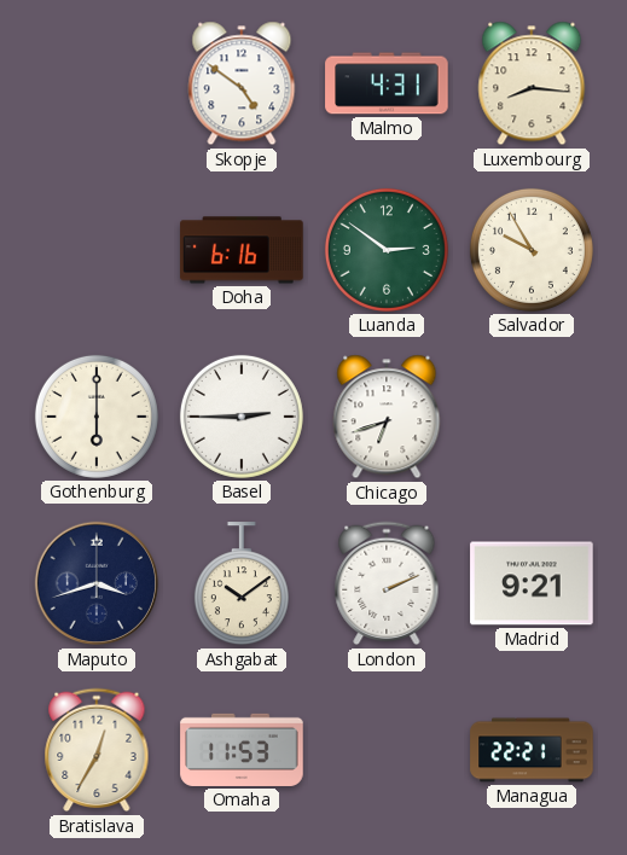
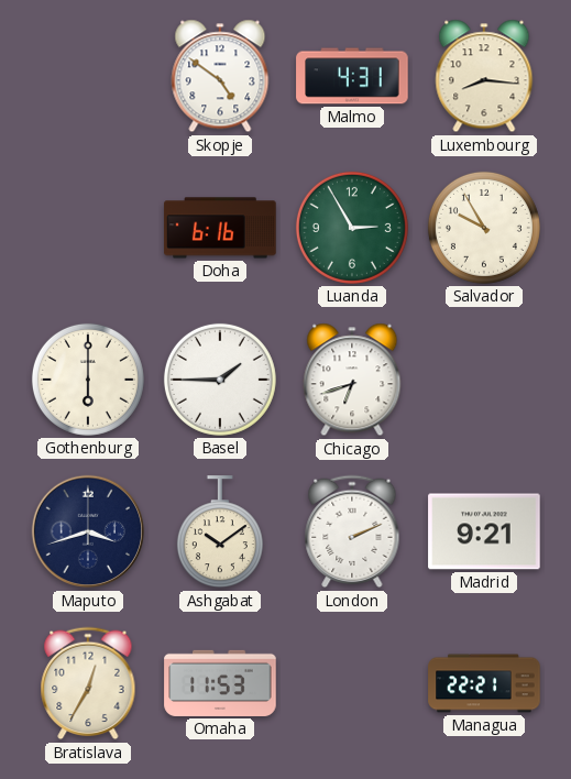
Luanda: 2:51 -> 2:55
Basel: 2:45 -> 1:45
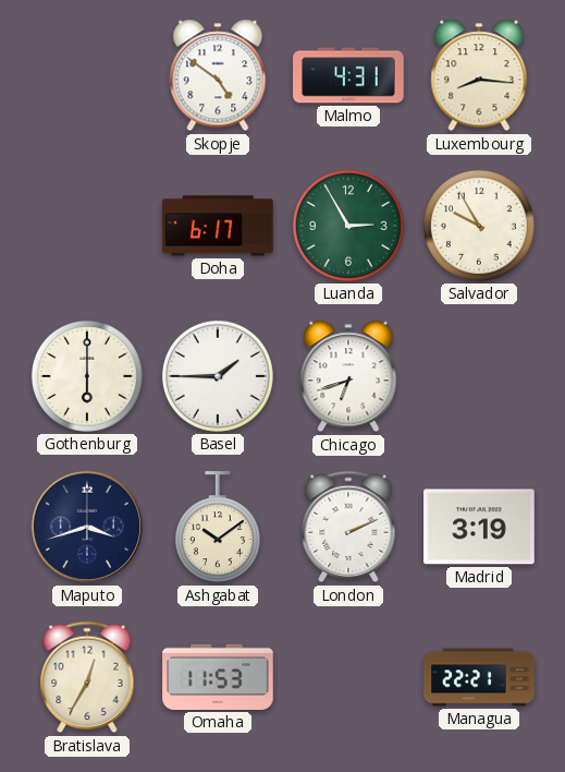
Doha: 6:16 -> 6:17
Madrid: 9:21 -> 3:19
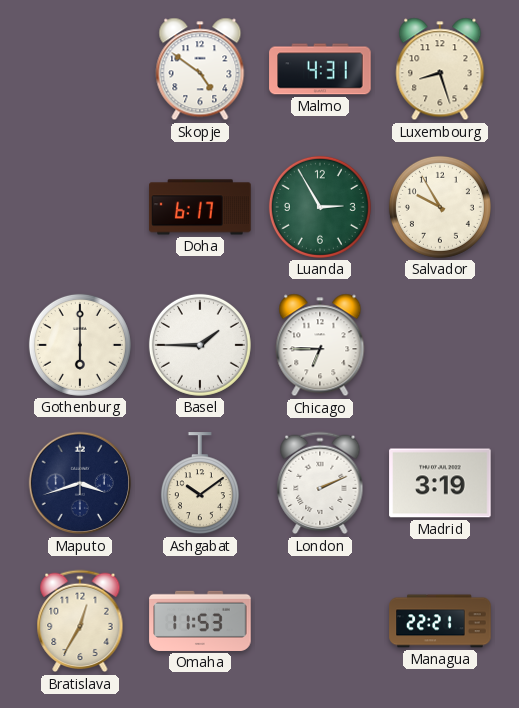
Luxembourg: 8:16 -> 8:27
Chicago: 6:42 -> 6:45
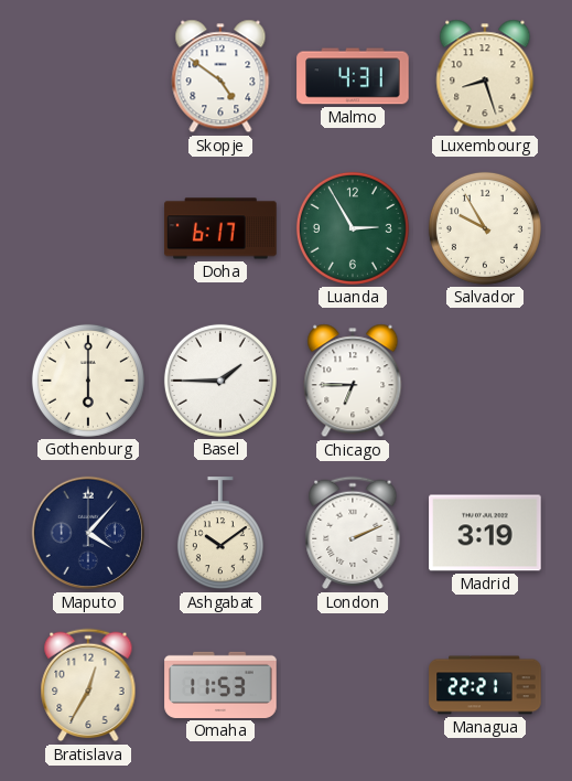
Maputo: 3:42 -> 4:07
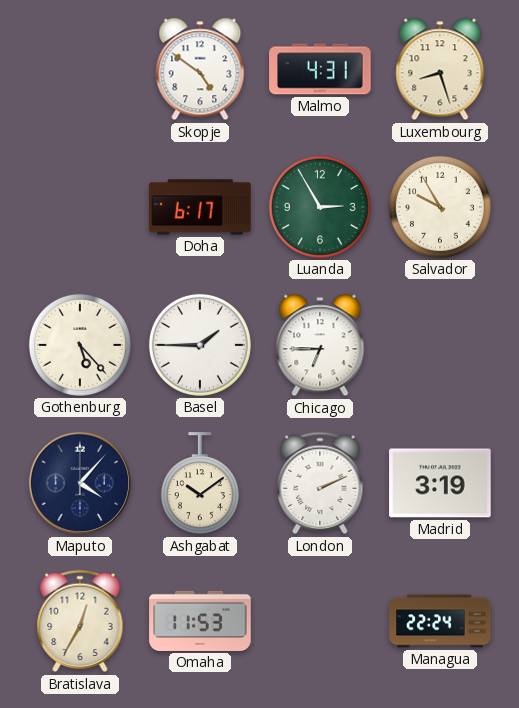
Gothenburg: 6:00 -> 5:23
Managua: 22:21 -> 22:24
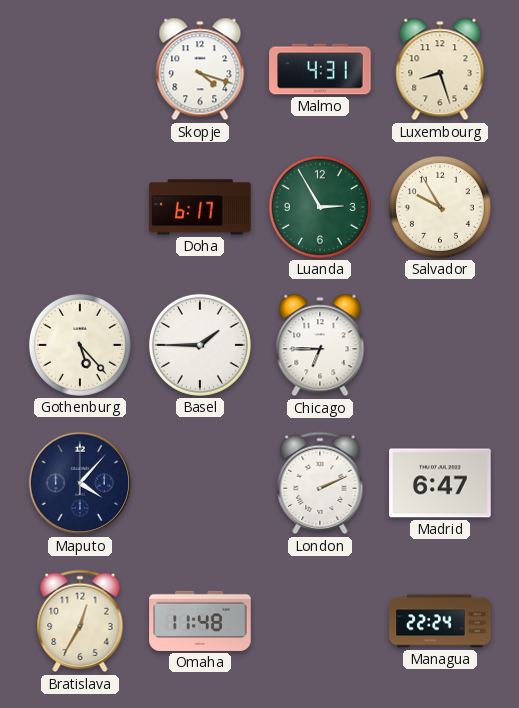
Skopje: 4:51 -> 4:18
Ashgabat: 10:09 -> none
Madrid: 3:19 -> 6:47
Omaha: 11:53 -> 11:48
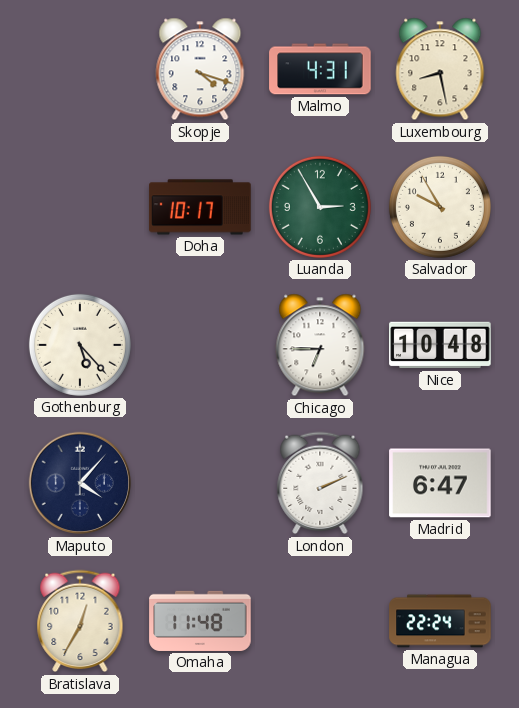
Luxembourg: 8:27 -> 8:28
Doha: 6:17 -> 10:17
Basel: 1:45 -> none
Nice: none -> 10:48
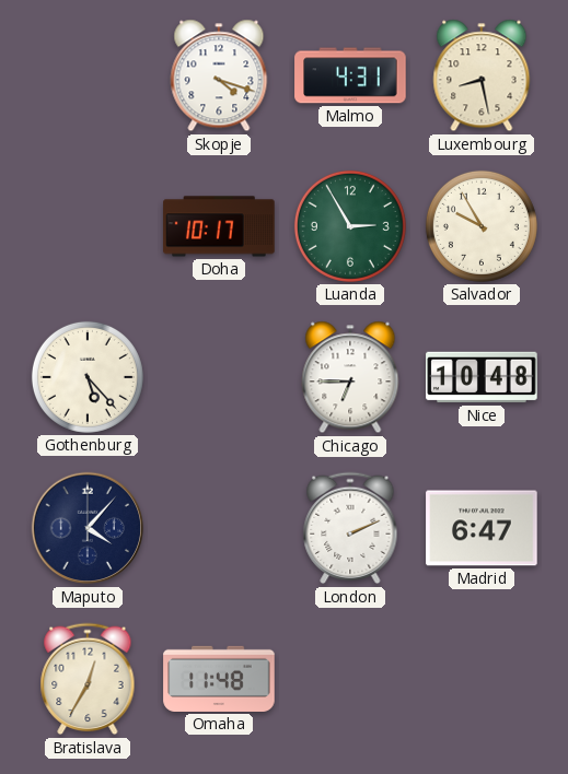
Managua: 22:24 -> none
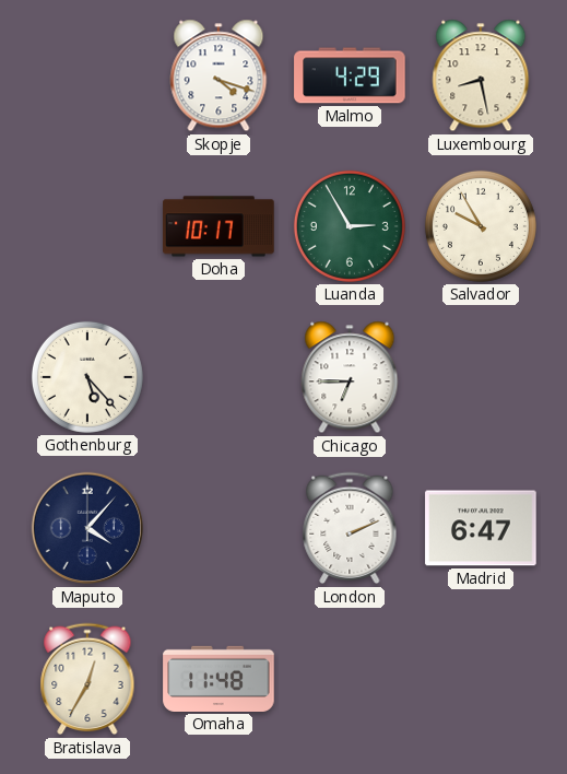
Malmo: 4:31 -> 4:29
Nice: 10:48 -> none
